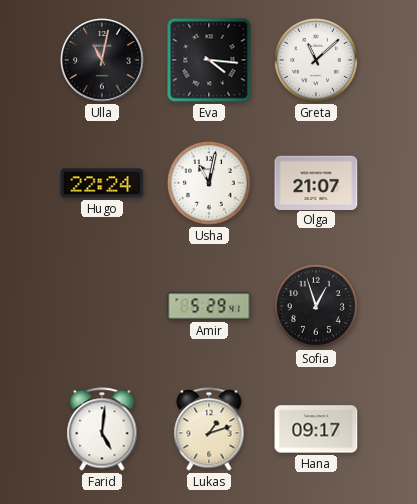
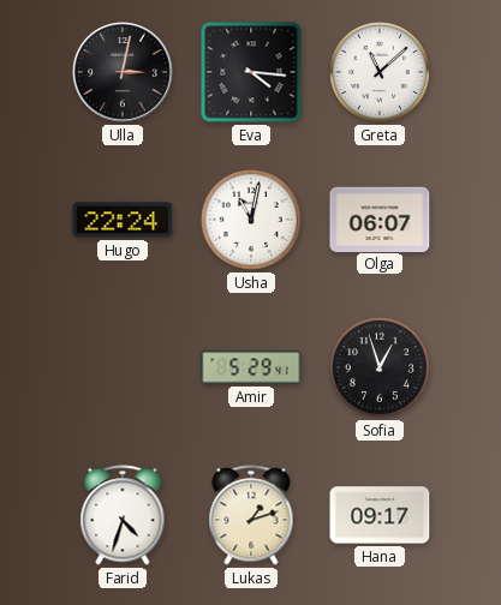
Ulla: 11:02 -> 3:02
Olga: 21:07 -> 06:07
Farid: 5:01 -> 4:33
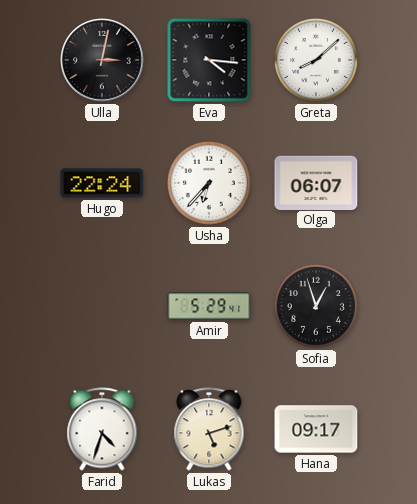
Greta: 11:08 -> 8:08
Usha: 11:02 -> 6:37
Lukas: 1:12 -> 5:12
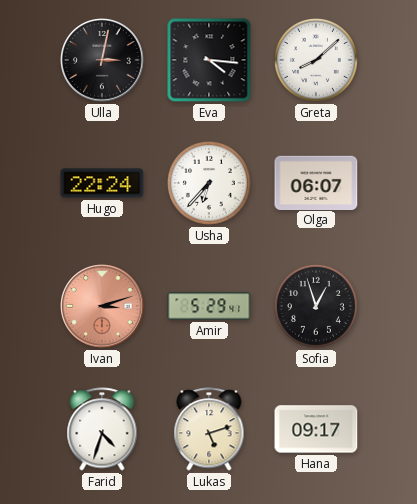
Ivan: none -> 3:12
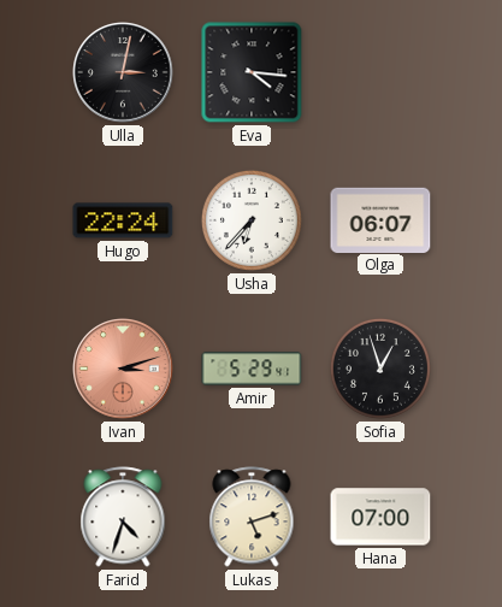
Greta: 8:08 -> none
Hana: 09:17 -> 07:00
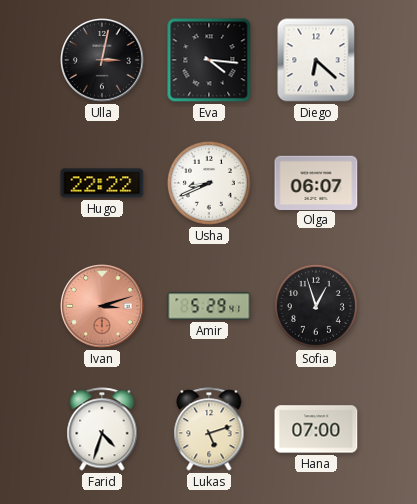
Diego: none -> 6:22
Hugo: 22:24 -> 22:22
Usha: 6:37 -> 8:41
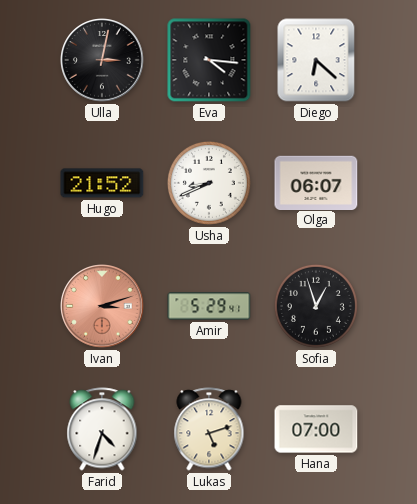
Hugo: 22:22 -> 21:52
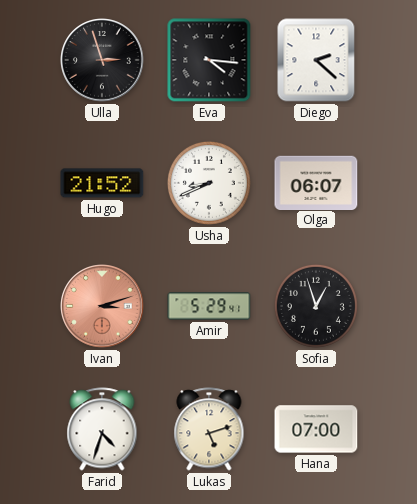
Ulla: 3:02 -> 2:57
Diego: 6:22 -> 2:22
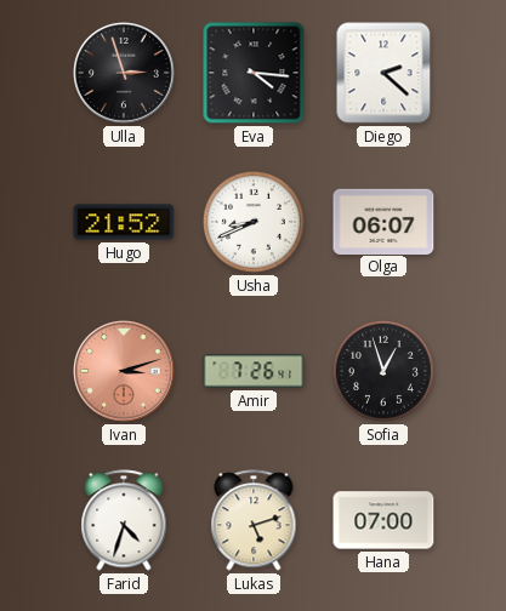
Amir: 5:29 -> 7:26
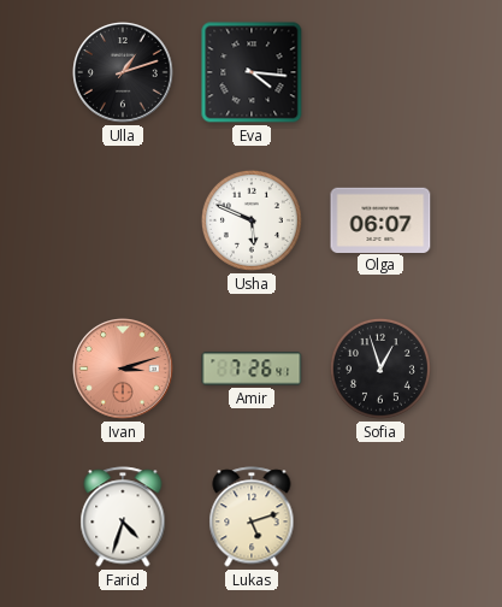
Ulla: 2:57 -> 1:12
Diego: 2:22 -> none
Hugo: 21:52 -> none
Usha: 8:41 -> 5:49
Hana: 07:00 -> none
